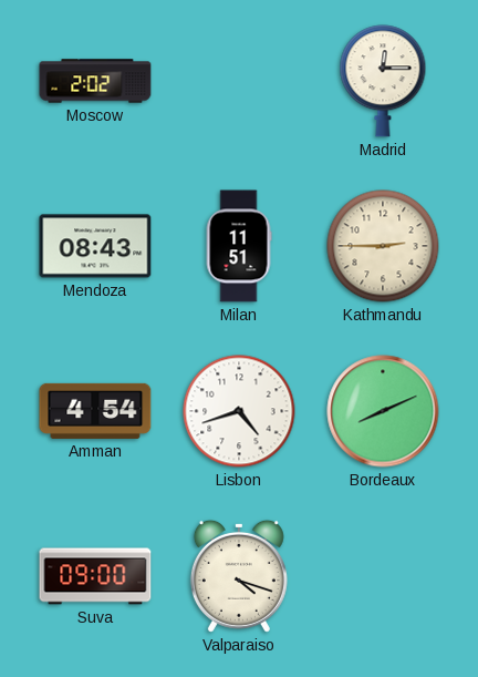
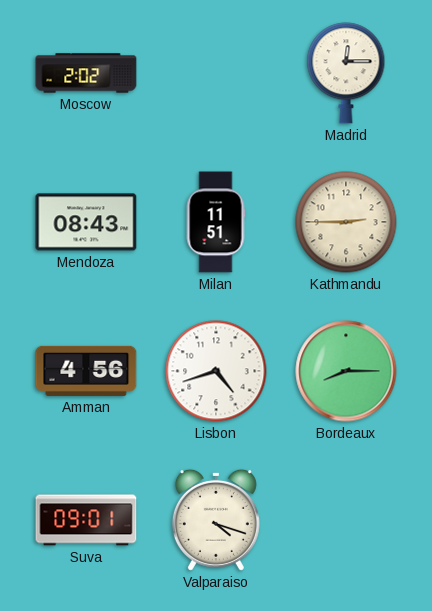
Amman: 4:54 -> 4:56
Bordeaux: 8:11 -> 8:15
Suva: 09:00 -> 09:01
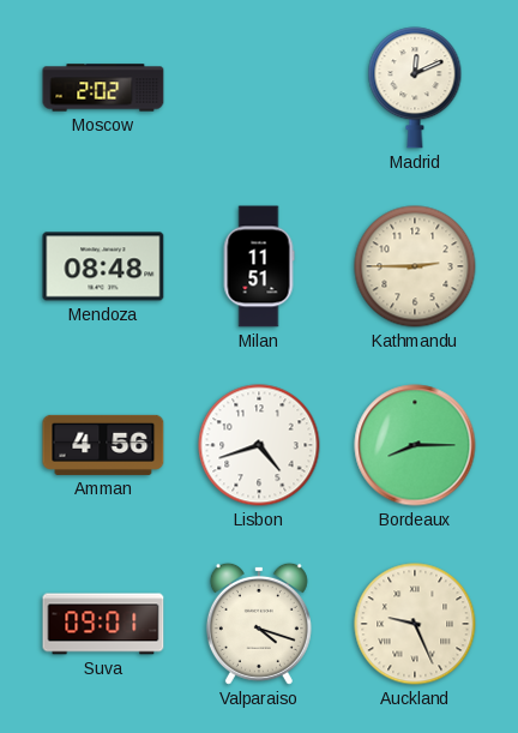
Madrid: 12:15 -> 12:11
Mendoza: 08:43 -> 08:48
Auckland: none -> 9:26
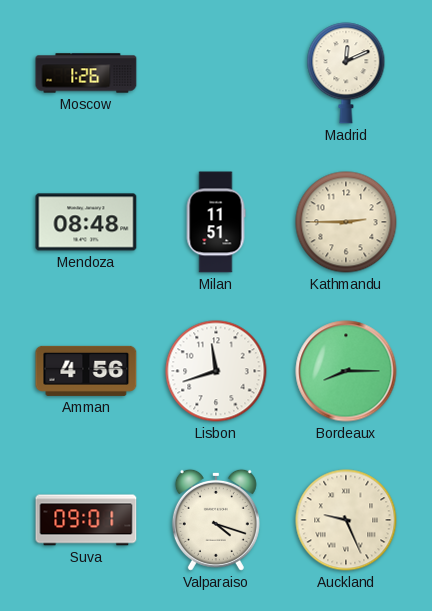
Moscow: 2:02 -> 1:26
Lisbon: 4:42 -> 11:42
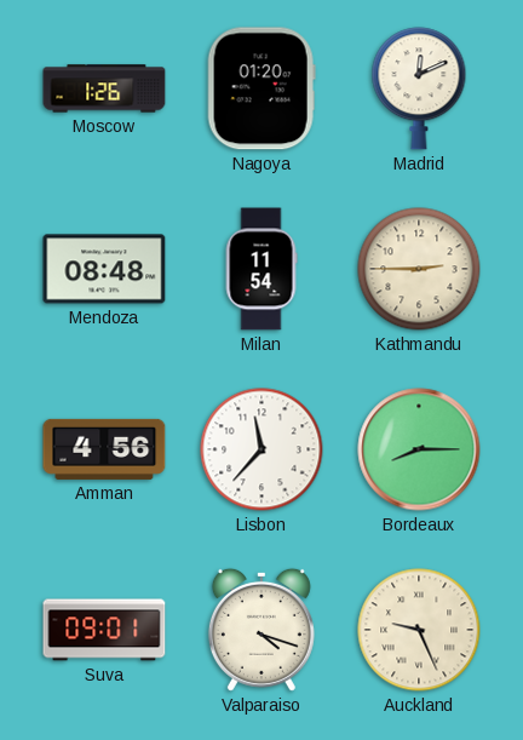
Nagoya: none -> 01:20
Milan: 11:51 -> 11:54
Lisbon: 11:42 -> 11:37
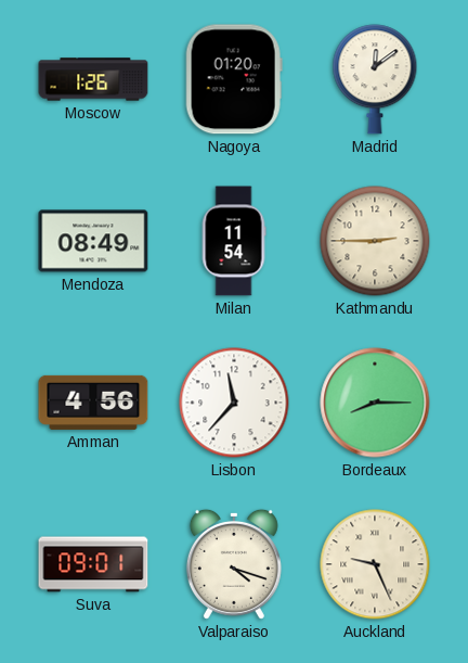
Madrid: 12:11 -> 12:09
Mendoza: 08:48 -> 08:49
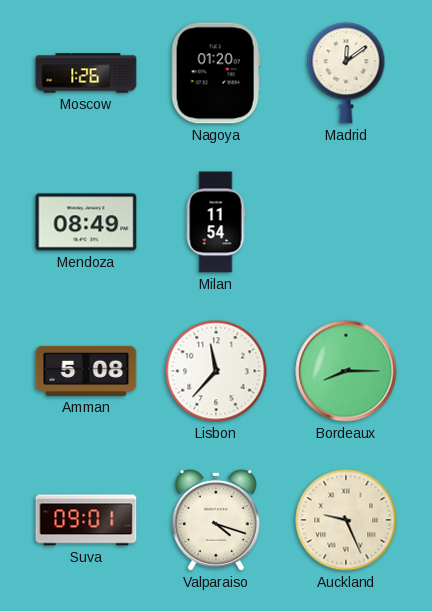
Kathmandu: 2:45 -> none
Amman: 4:56 -> 5:08
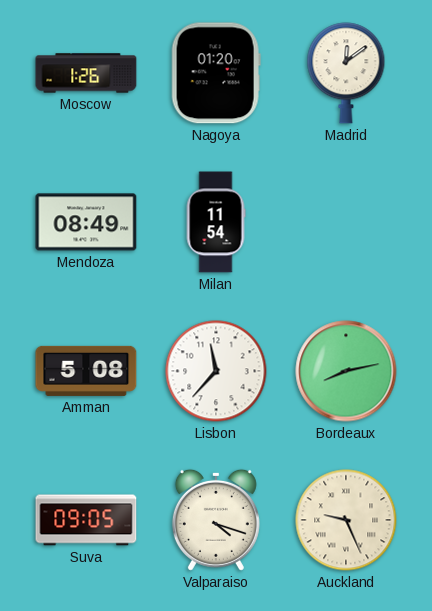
Bordeaux: 8:15 -> 8:13
Suva: 09:01 -> 09:05
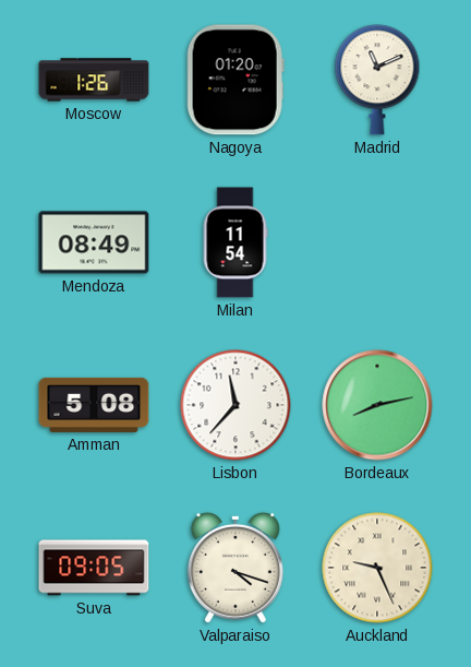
Madrid: 12:09 -> 11:11
